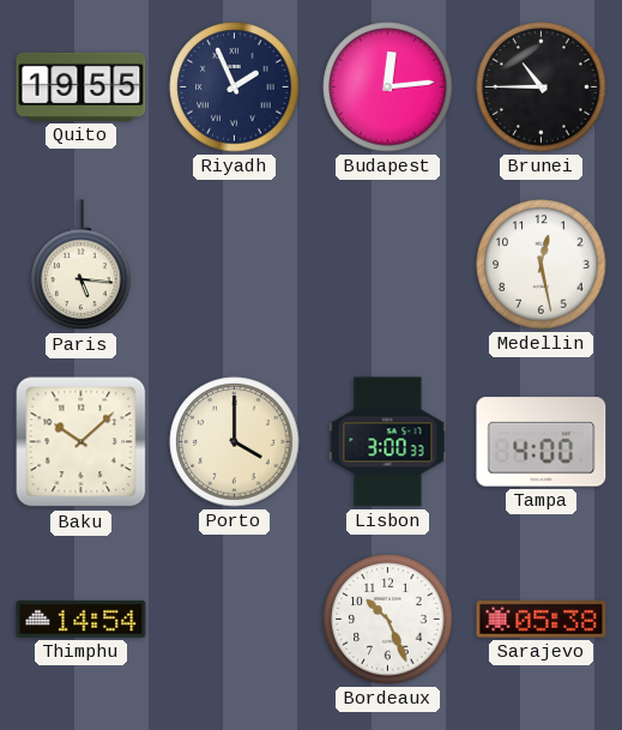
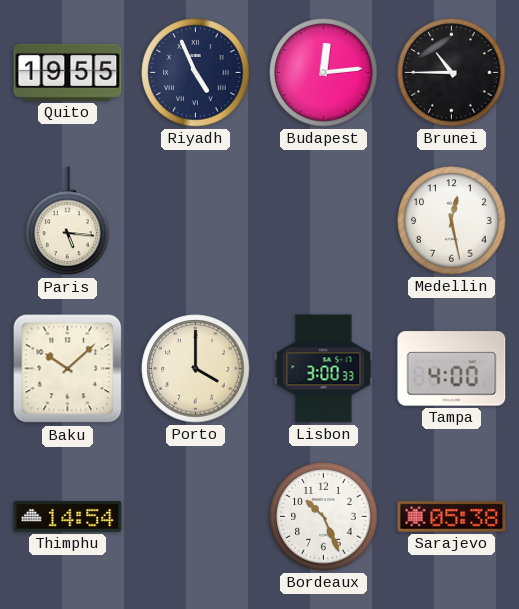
Riyadh: 1:56 -> 4:56
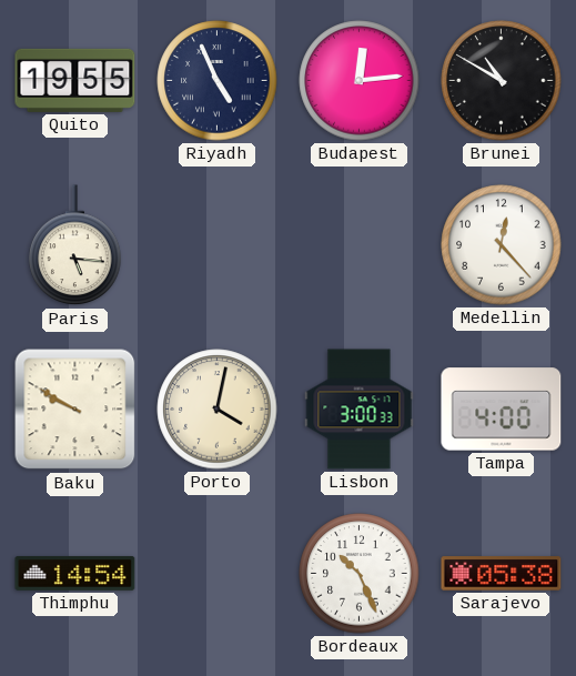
Brunei: 10:45 -> 10:50
Medellin: 12:28 -> 12:23
Baku: 10:08 -> 9:50
Porto: 4:00 -> 4:02
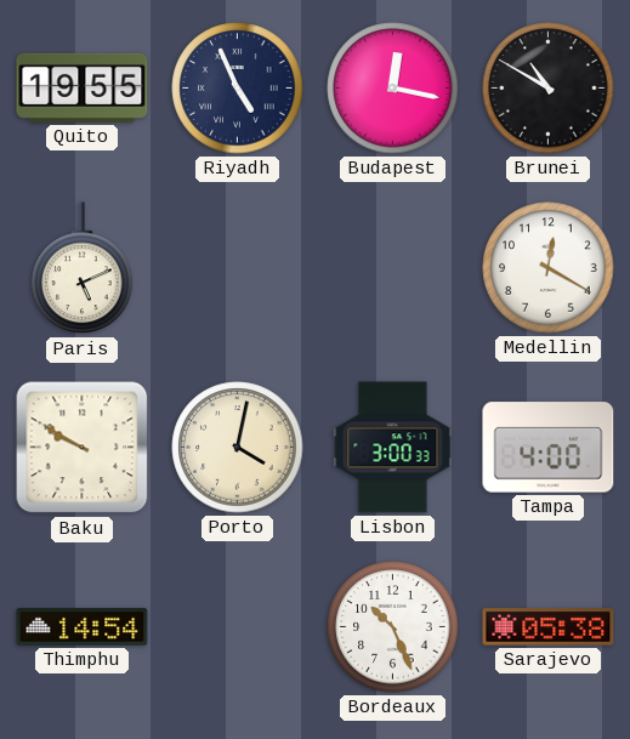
Budapest: 12:14 -> 12:17
Paris: 5:16 -> 5:11
Medellin: 12:23 -> 12:20
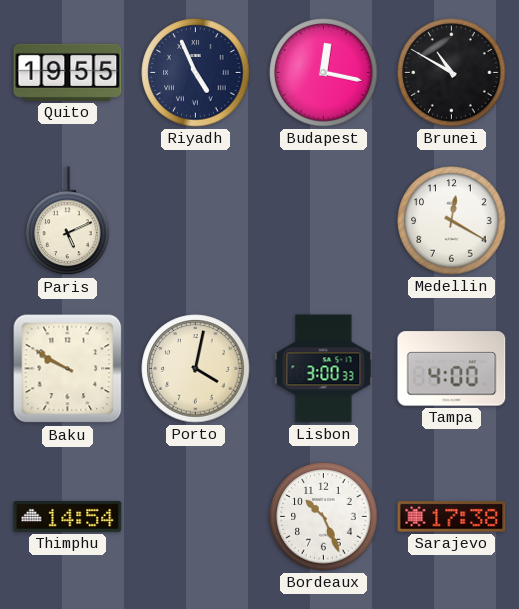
Sarajevo: 05:38 -> 17:38
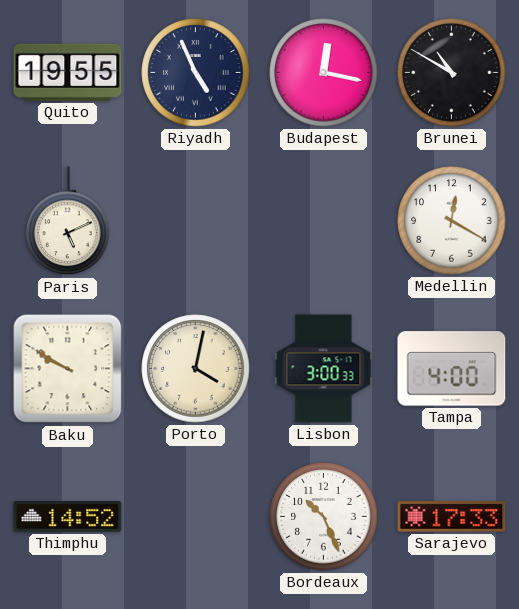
Thimphu: 14:54 -> 14:52
Sarajevo: 17:38 -> 17:33
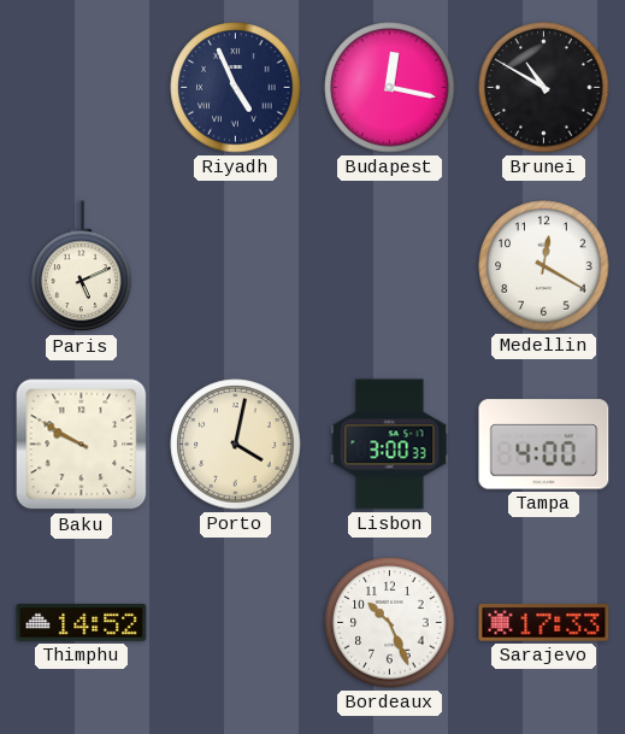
Quito: 19:55 -> none
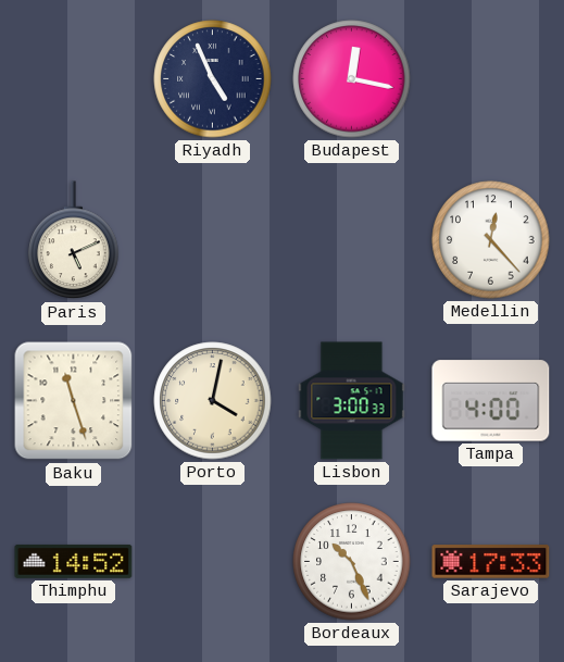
Brunei: 10:50 -> none
Medellin: 12:20 -> 12:23
Baku: 9:50 -> 11:27
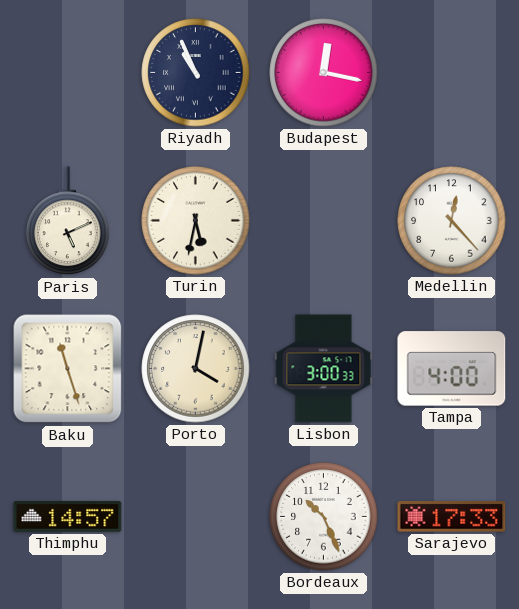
Riyadh: 4:56 -> 10:56
Turin: none -> 5:32
Thimphu: 14:52 -> 14:57
